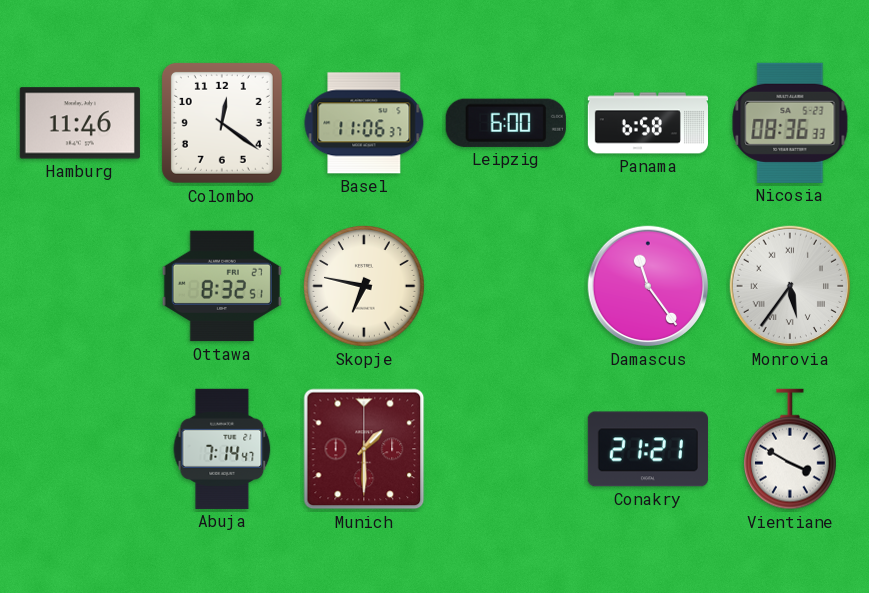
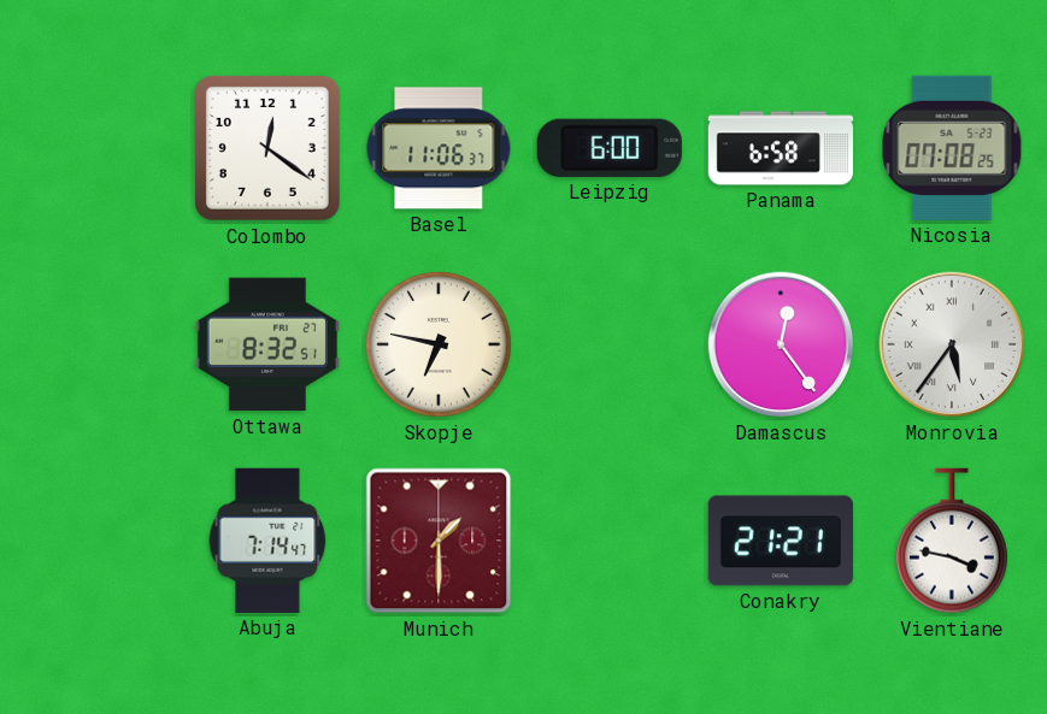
Hamburg: 11:46 -> none
Nicosia: 08:36 -> 07:08
Damascus: 11:24 -> 12:24
Vientiane: 3:50 -> 3:47
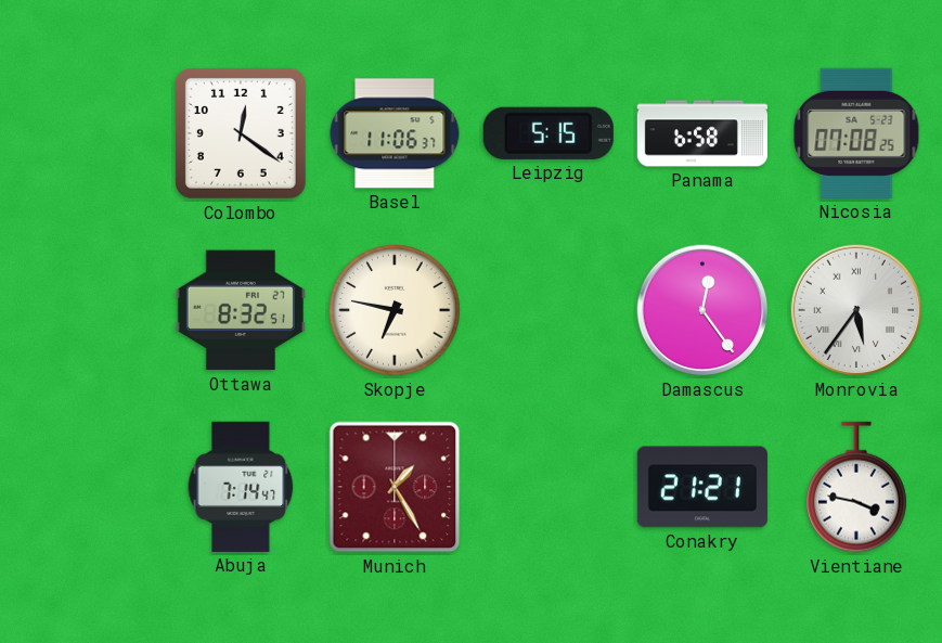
Leipzig: 6:00 -> 5:15
Munich: 1:30 -> 1:25
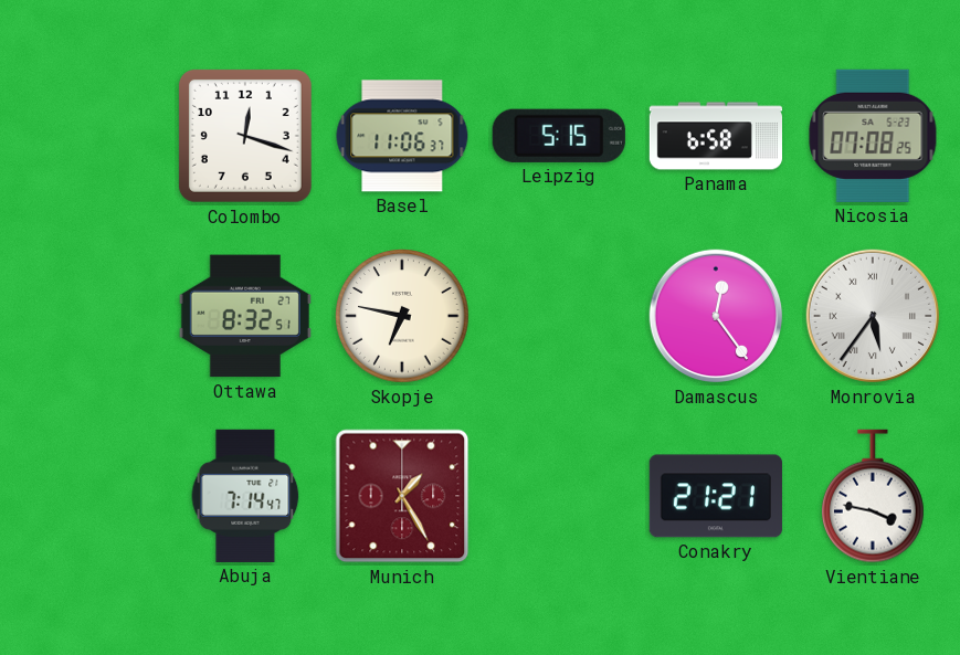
Colombo: 12:21 -> 12:18
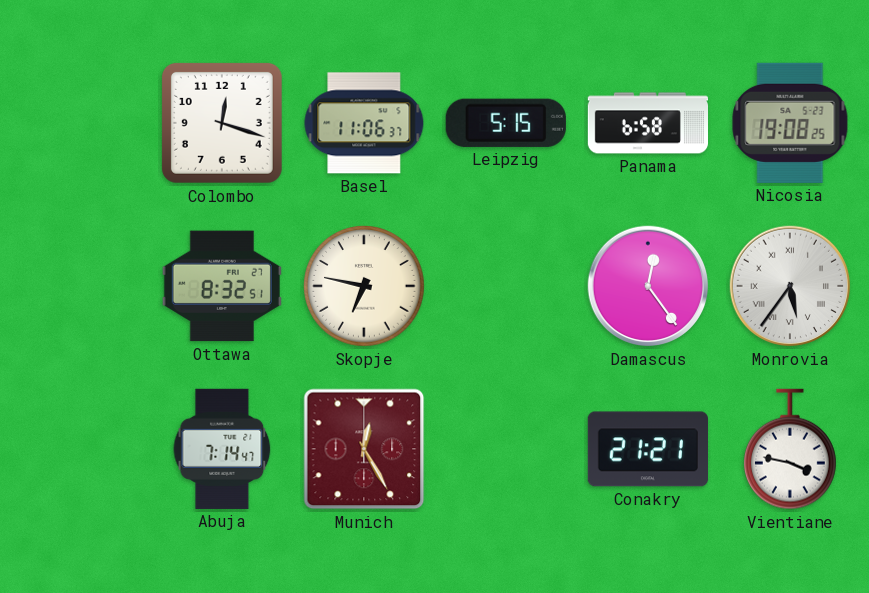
Nicosia: 07:08 -> 19:08
Munich: 1:25 -> 12:25
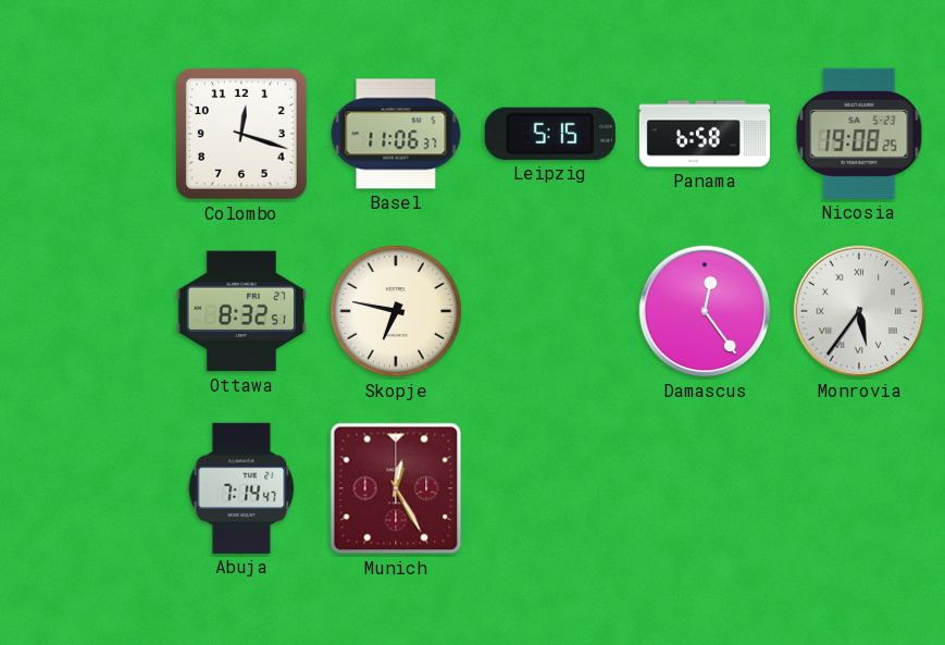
Conakry: 21:21 -> none
Vientiane: 3:47 -> none
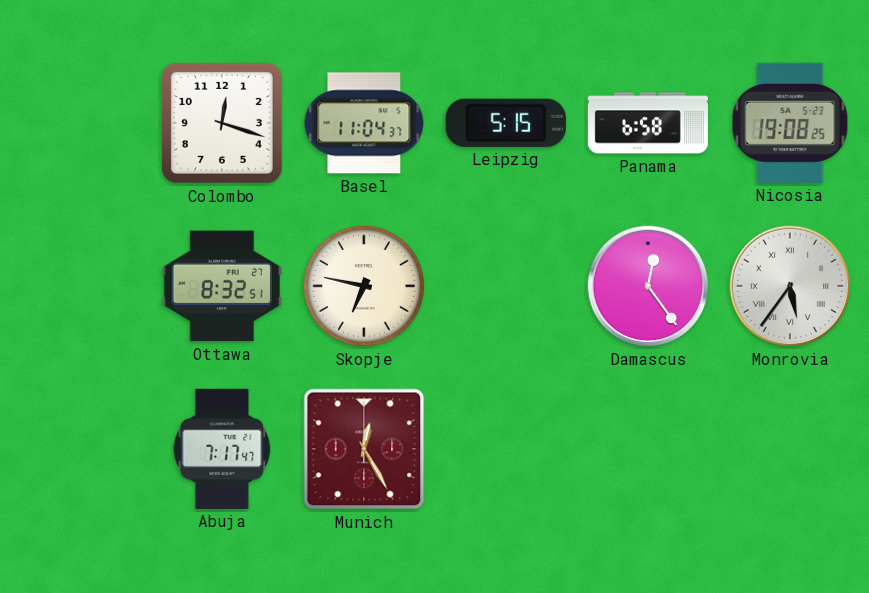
Basel: 11:06 -> 11:04
Abuja: 7:14 -> 7:17
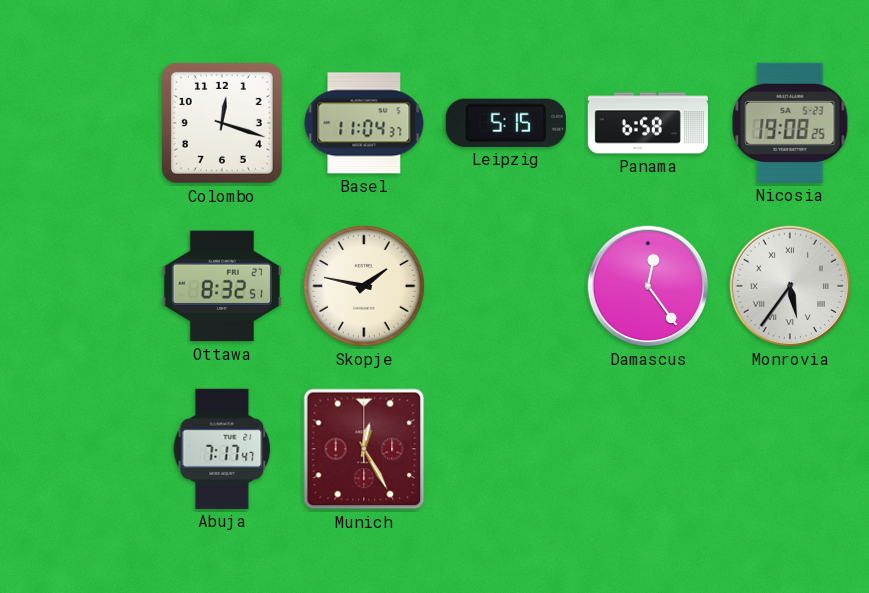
Skopje: 6:47 -> 1:47
